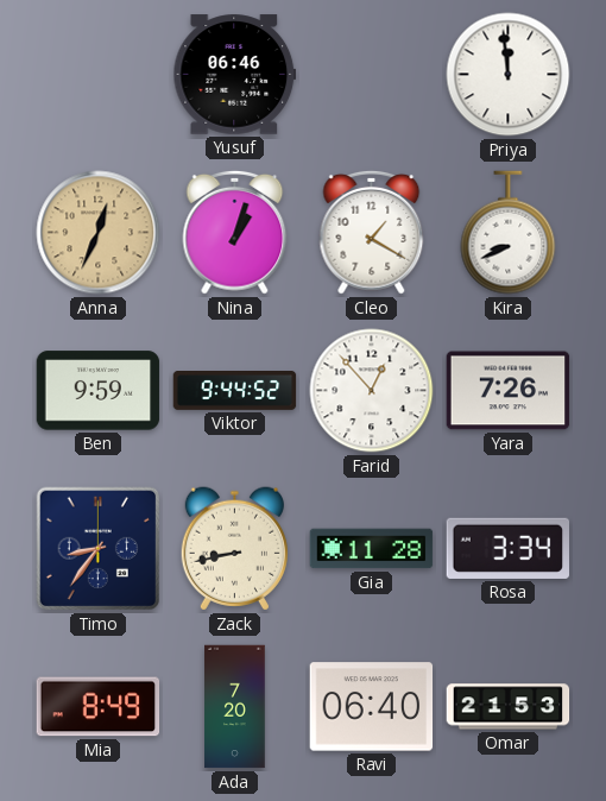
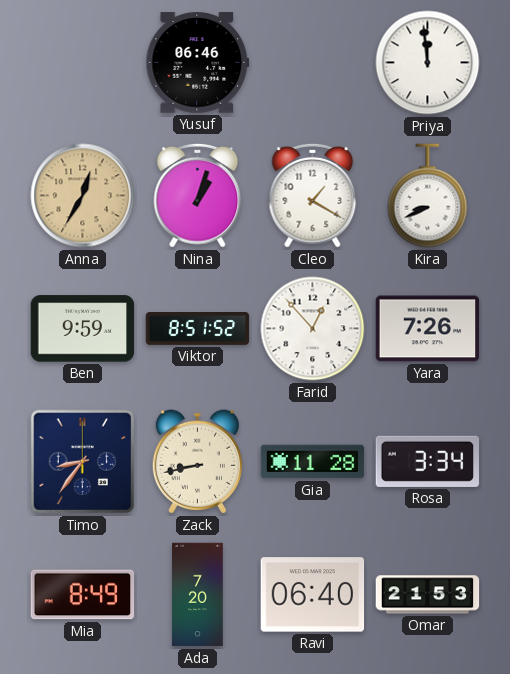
Anna: 12:34 -> 12:35
Viktor: 9:44 -> 8:51
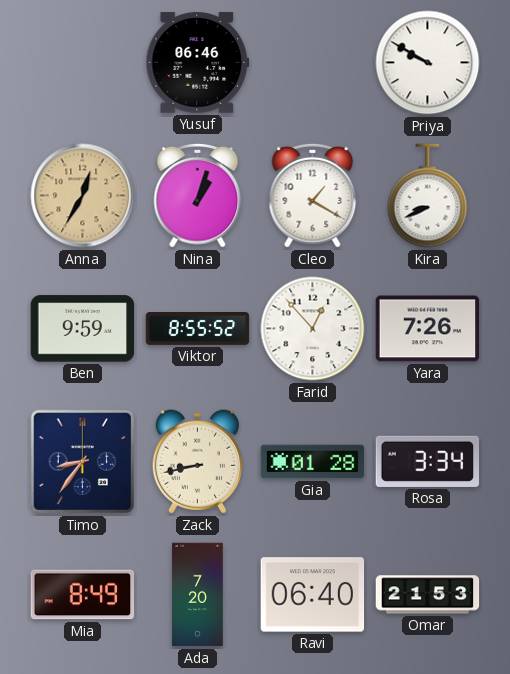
Priya: 11:59 -> 9:50
Viktor: 8:51 -> 8:55
Gia: 11:28 -> 01:28
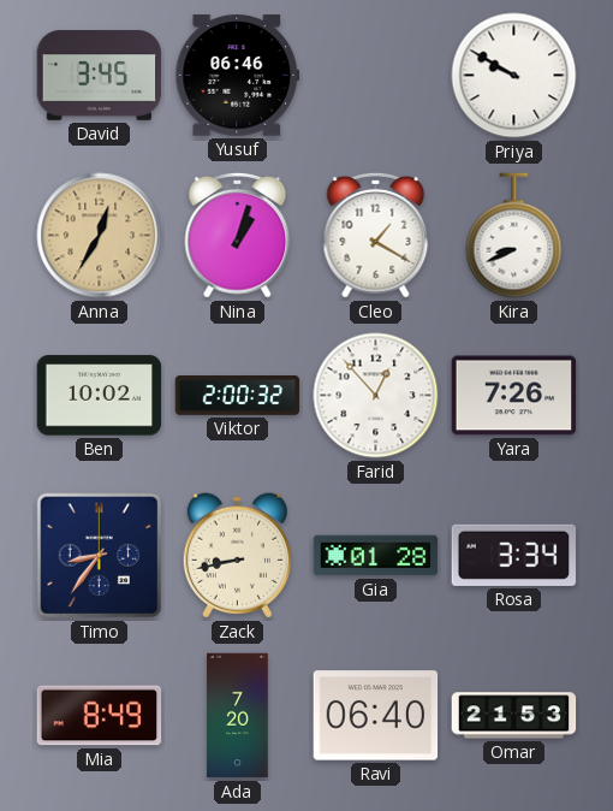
David: none -> 3:45
Ben: 9:59 -> 10:02
Viktor: 8:55 -> 2:00
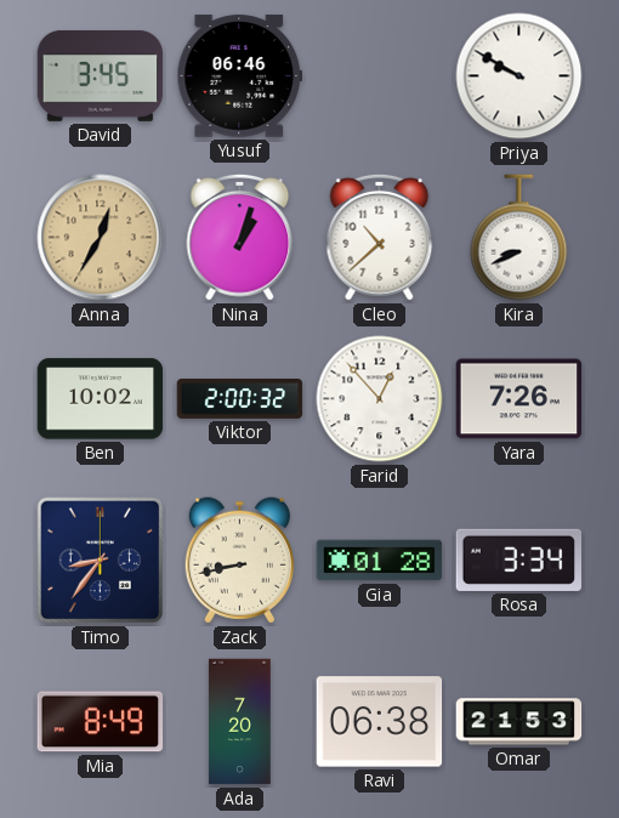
Cleo: 1:20 -> 10:38
Ravi: 06:40 -> 06:38
